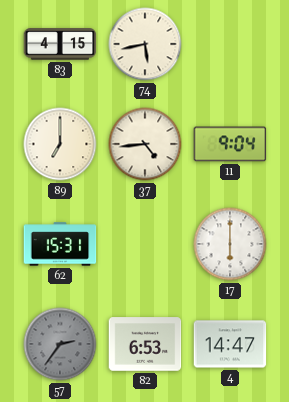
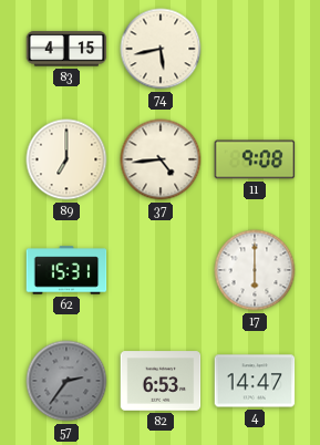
11: 9:04 -> 9:08
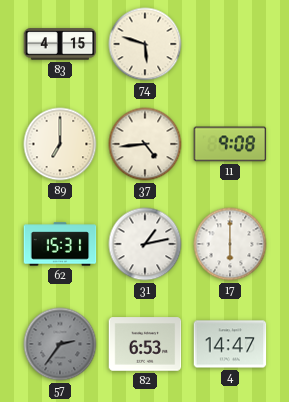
74: 5:43 -> 5:48
31: none -> 1:13
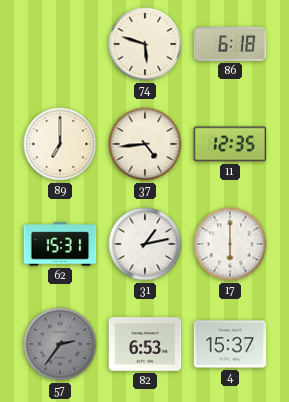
83: 4:15 -> none
86: none -> 6:18
11: 9:08 -> 12:35
4: 14:47 -> 15:37
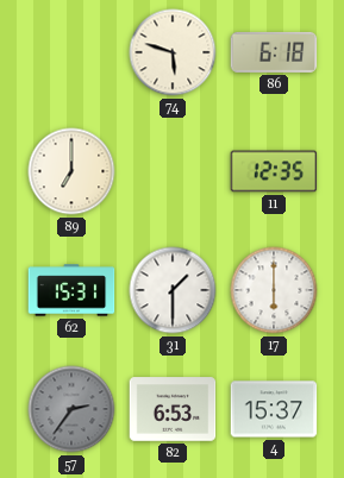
37: 4:44 -> none
31: 1:13 -> 1:30
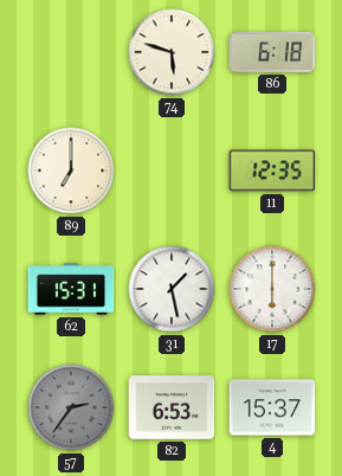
31: 1:30 -> 1:28
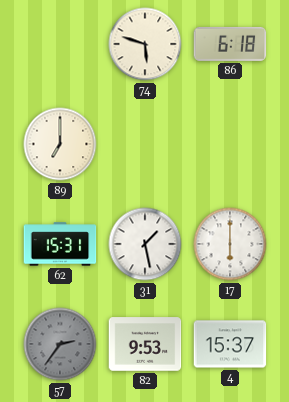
11: 12:35 -> none
82: 6:53 -> 9:53
